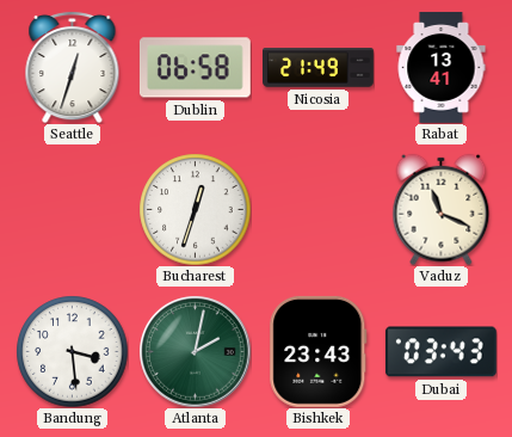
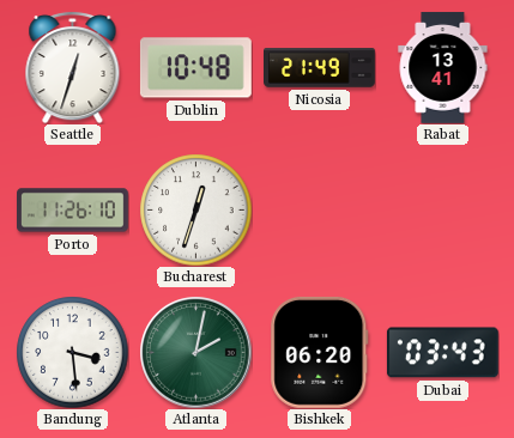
Dublin: 06:58 -> 10:48
Porto: none -> 11:26
Vaduz: 11:19 -> none
Bishkek: 23:43 -> 06:20
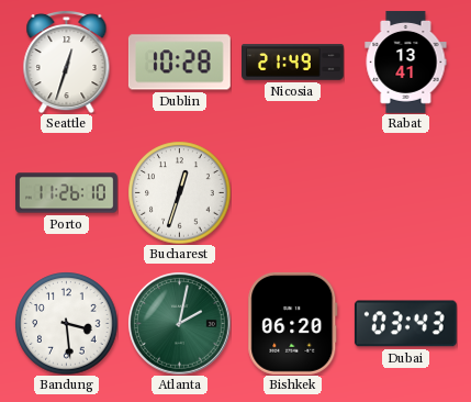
Dublin: 10:48 -> 10:28
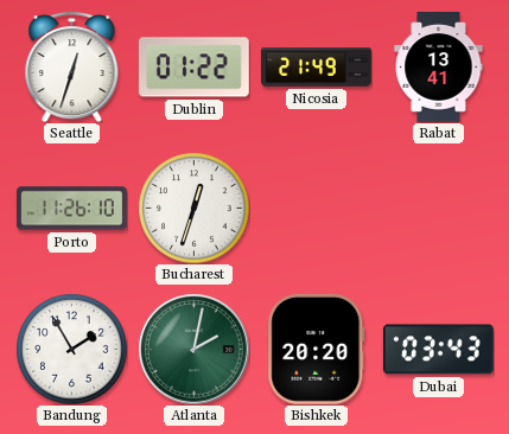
Dublin: 10:28 -> 01:22
Bandung: 3:29 -> 1:55
Bishkek: 06:20 -> 20:20
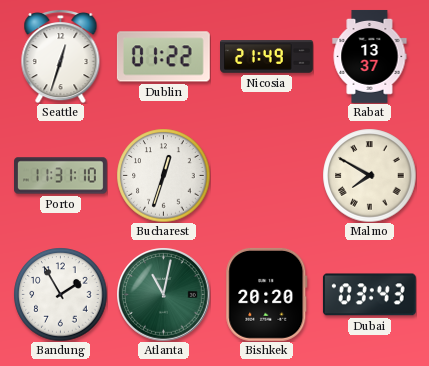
Rabat: 13:41 -> 13:37
Porto: 11:26 -> 11:31
Malmo: none -> 7:50
Atlanta: 2:02 -> 11:02
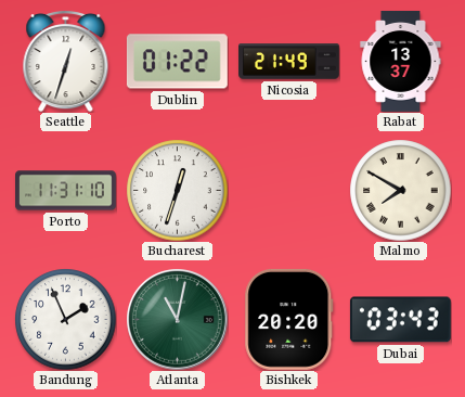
Bandung: 1:55 -> 1:56
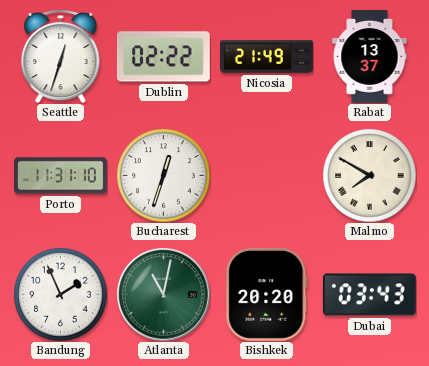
Dublin: 01:22 -> 02:22
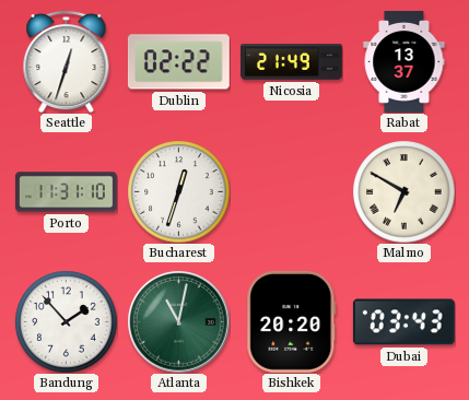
Malmo: 7:50 -> 6:50
Bandung: 1:56 -> 1:53
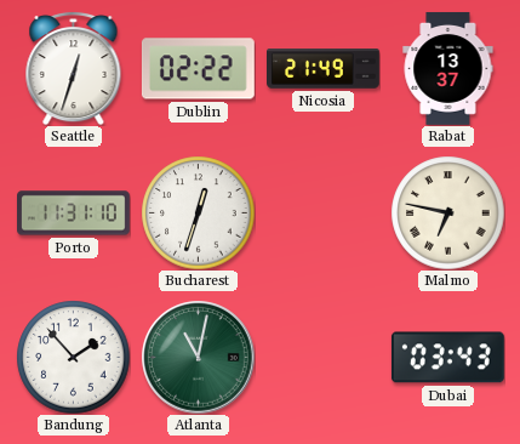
Malmo: 6:50 -> 6:47
Bishkek: 20:20 -> none
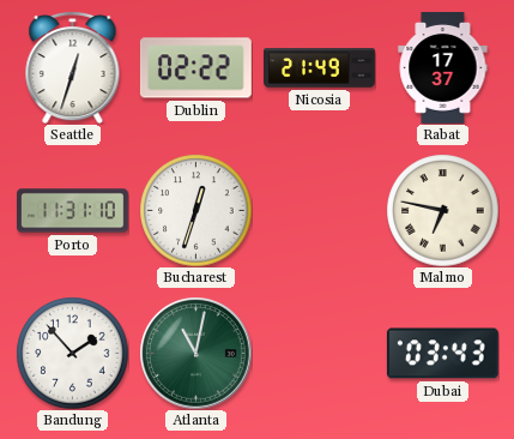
Rabat: 13:37 -> 17:37
